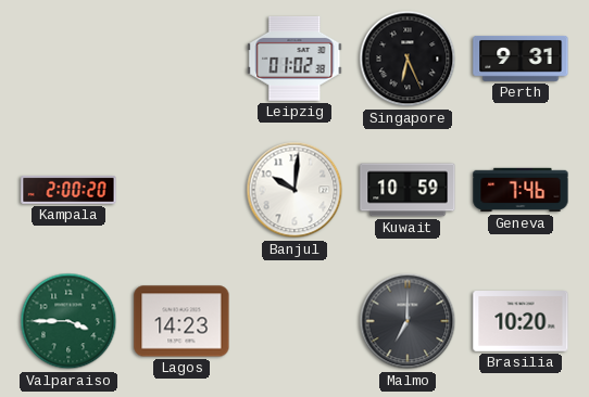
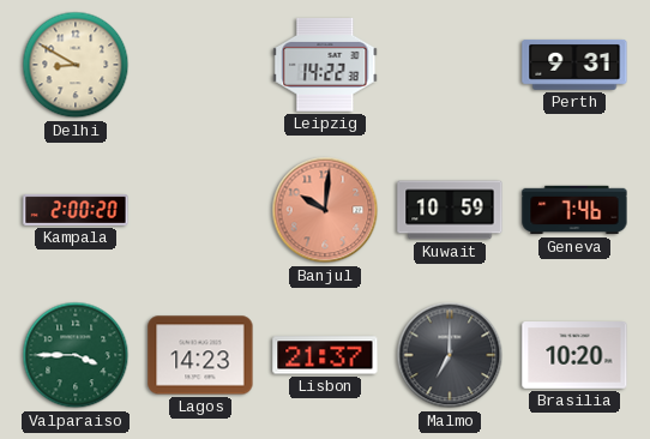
Delhi: none -> 8:50
Leipzig: 01:02 -> 14:22
Singapore: 6:26 -> none
Banjul dial: white -> salmon
Lisbon: none -> 21:37
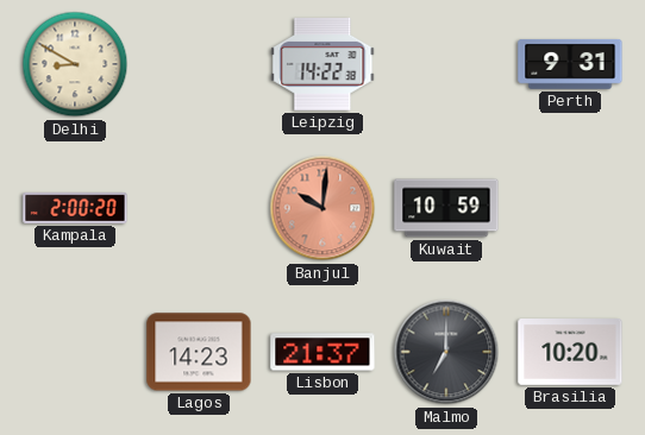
Geneva: 7:46 -> none
Valparaiso: 3:45 -> none
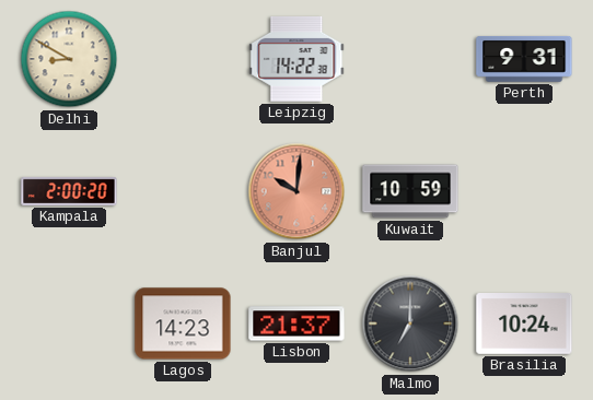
Brasilia: 10:20 -> 10:24
